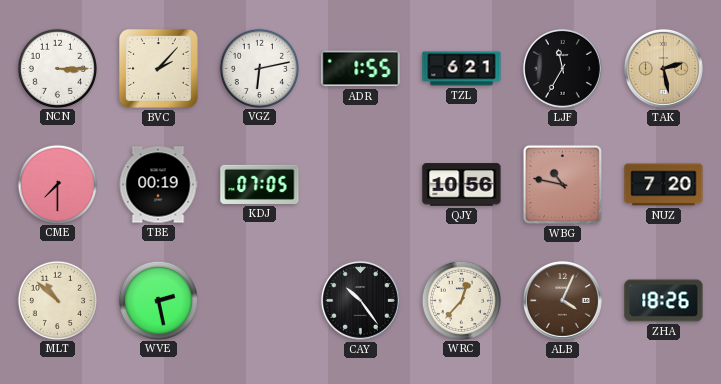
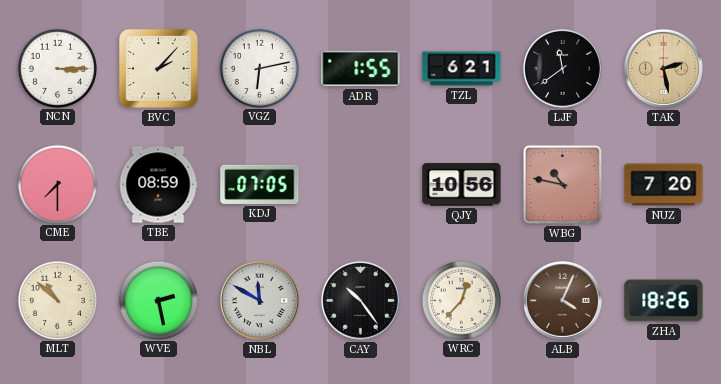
LJF: 11:35 -> 11:39
TBE: 00:19 -> 08:59
NBL: none -> 11:50
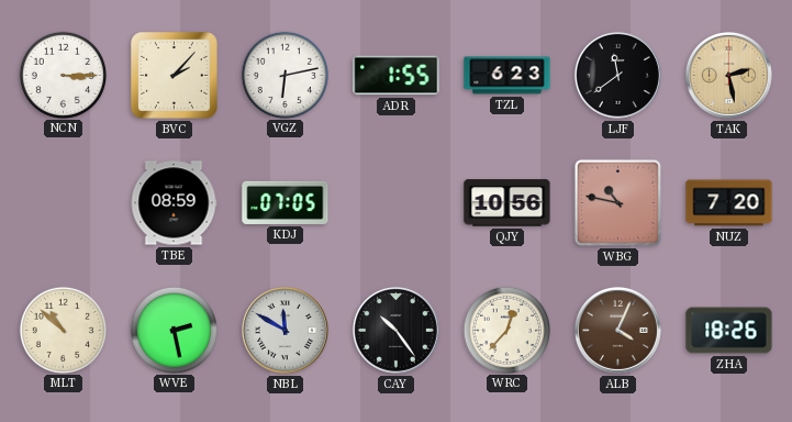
TZL: 6:21 -> 6:23
CME: 7:30 -> none
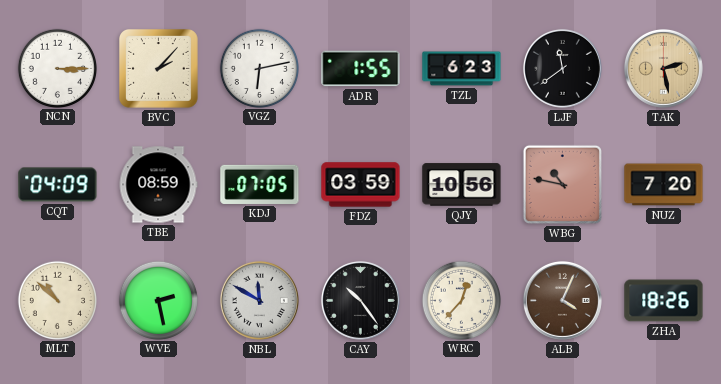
CQT: none -> 04:09
FDZ: none -> 03:59
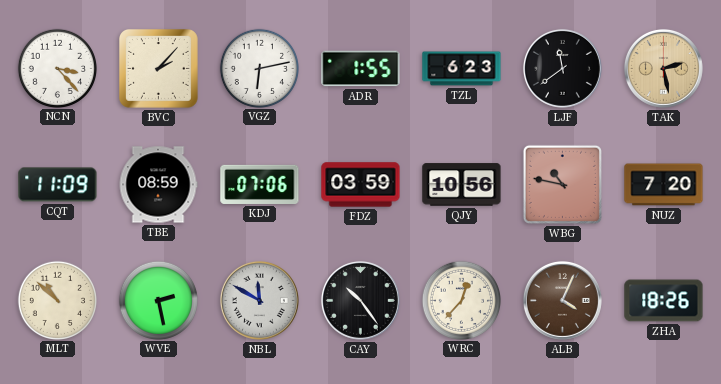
NCN: 3:15 -> 3:23
CQT: 04:09 -> 11:09
KDJ: 07:05 -> 07:06
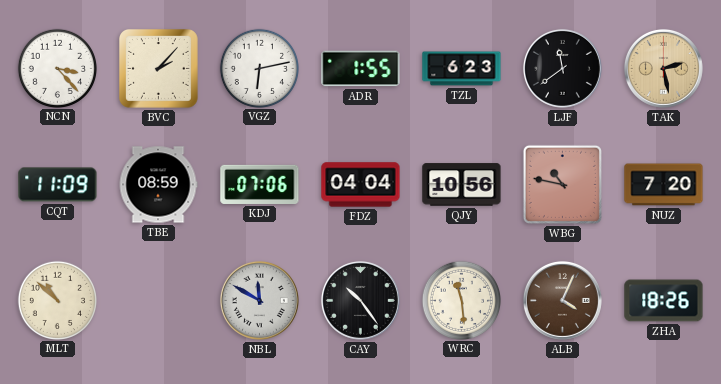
FDZ: 03:59 -> 04:04
WVE: 2:28 -> none
WRC: 12:37 -> 11:29
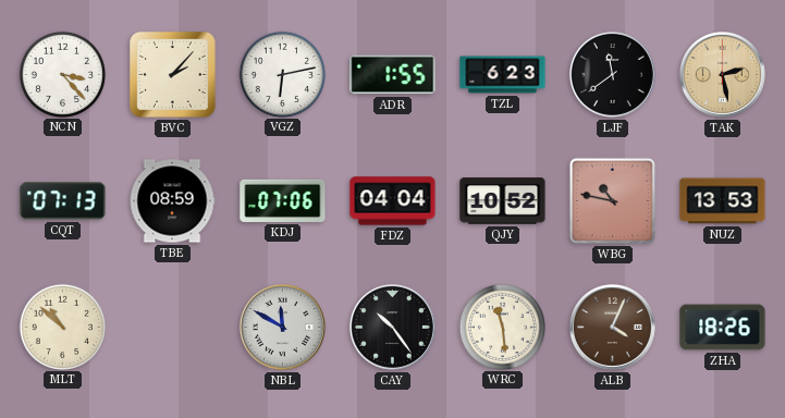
CQT: 11:09 -> 07:13
QJY: 10:56 -> 10:52
NUZ: 7:20 -> 13:53
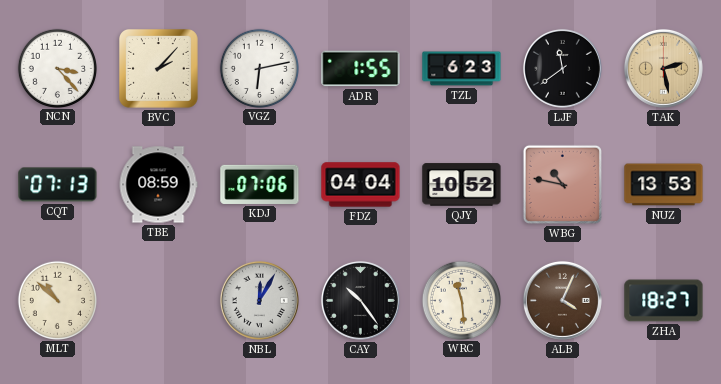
NBL: 11:50 -> 12:05
ZHA: 18:26 -> 18:27
